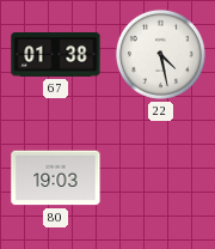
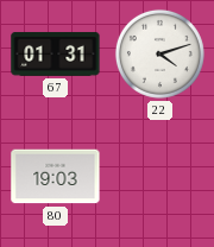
67: 01:38 -> 01:31
22: 4:28 -> 4:12
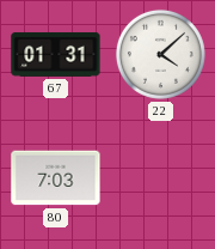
22: 4:12 -> 4:08
80: 19:03 -> 7:03
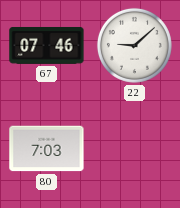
67: 01:31 -> 07:46
22: 4:08 -> 9:08
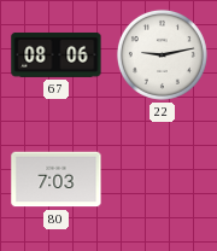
67: 07:46 -> 08:06
22: 9:08 -> 9:13
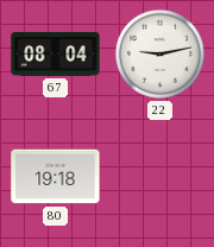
67: 08:06 -> 08:04
80: 7:03 -> 19:18
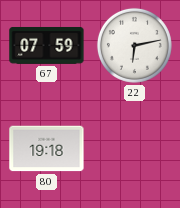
67: 08:04 -> 07:59
22: 9:13 -> 6:13
